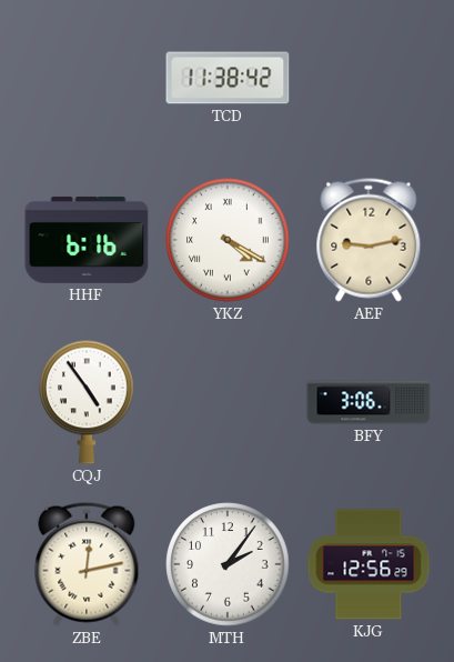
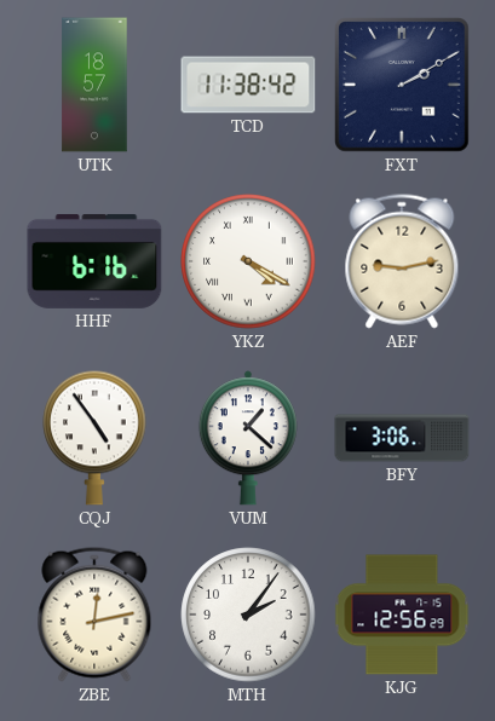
UTK: none -> 18:57
FXT: none -> 2:10
VUM: none -> 1:22
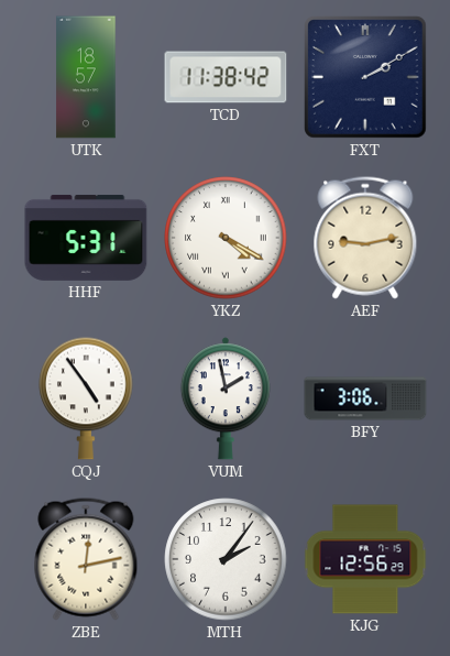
HHF: 6:16 -> 5:31
VUM: 1:22 -> 1:58
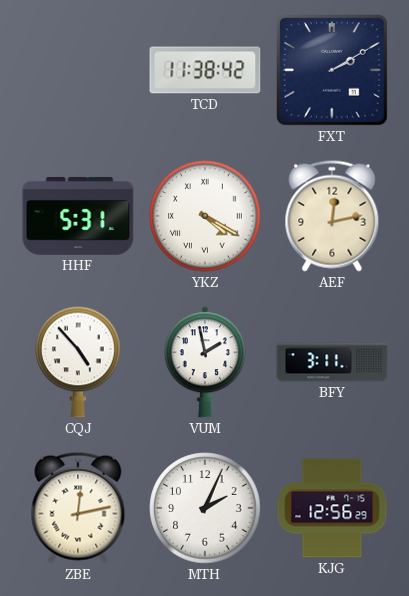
UTK: 18:57 -> none
AEF: 9:13 -> 12:13
CQJ: 4:54 -> 4:53
BFY: 3:06 -> 3:11
MTH: 2:06 -> 2:04
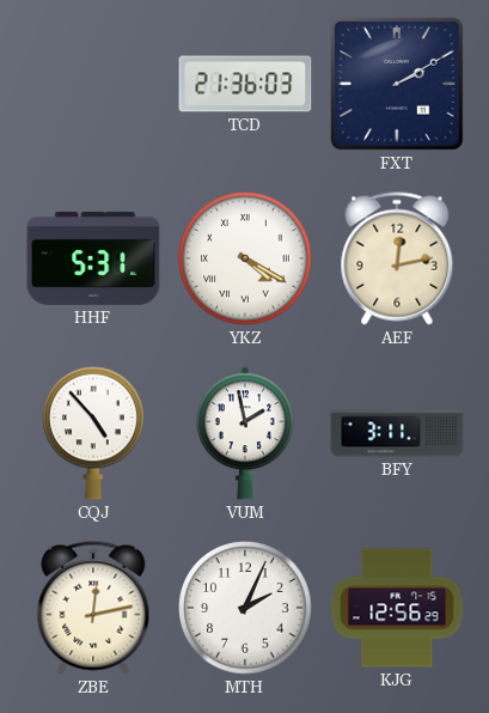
TCD: 11:38 -> 21:36
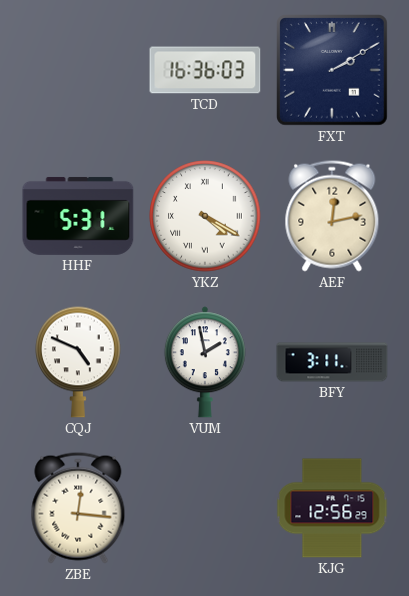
TCD: 21:36 -> 16:36
CQJ: 4:53 -> 4:49
ZBE: 12:13 -> 12:16
MTH: 2:04 -> none
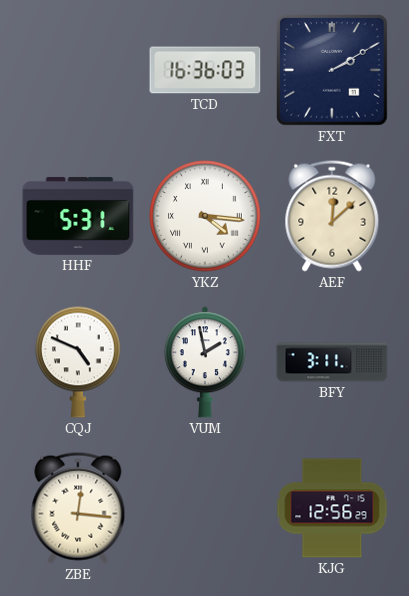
YKZ: 4:20 -> 4:16
AEF: 12:13 -> 12:08
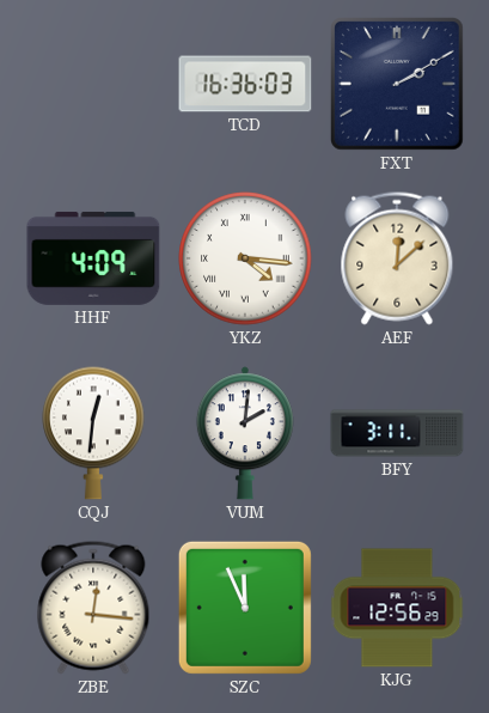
HHF: 5:31 -> 4:09
CQJ: 4:49 -> 12:31
VUM: 1:58 -> 2:01
SZC: none -> 11:56
